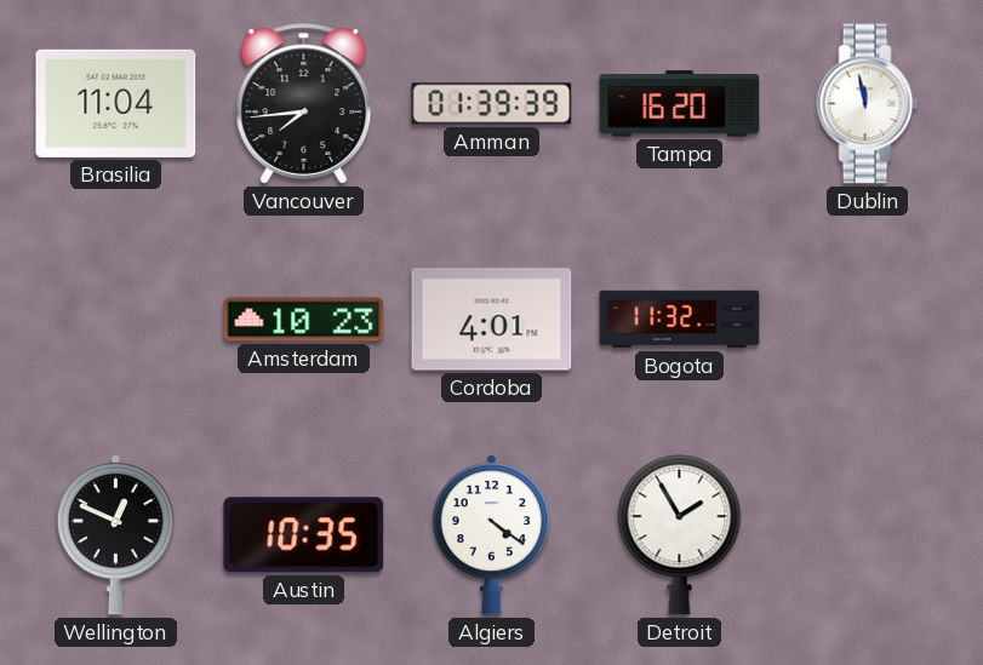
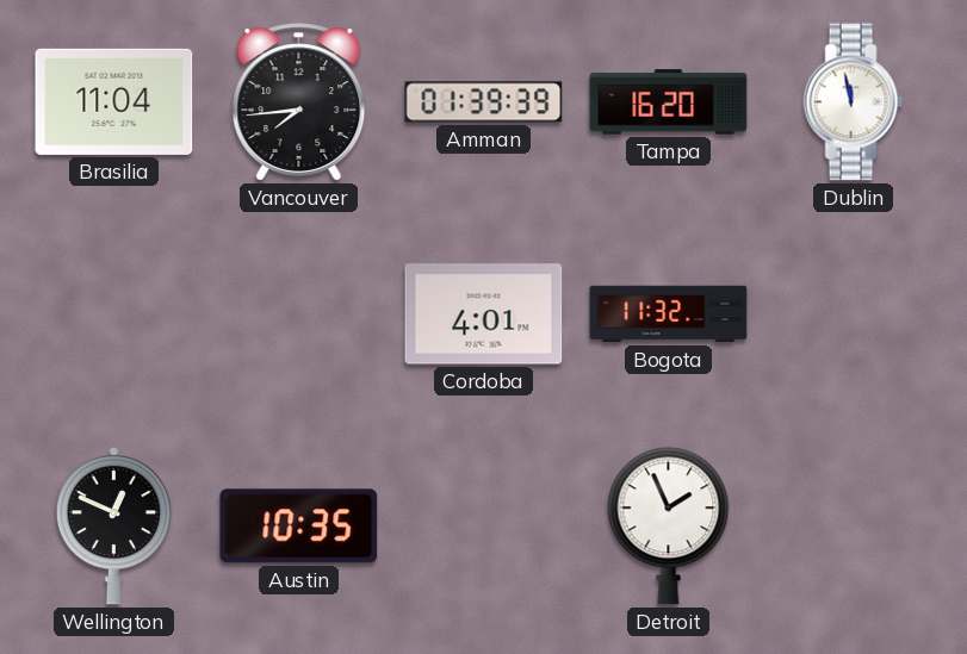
Amsterdam: 10:23 -> none
Algiers: 4:21 -> none
Detroit: 1:55 -> 1:56
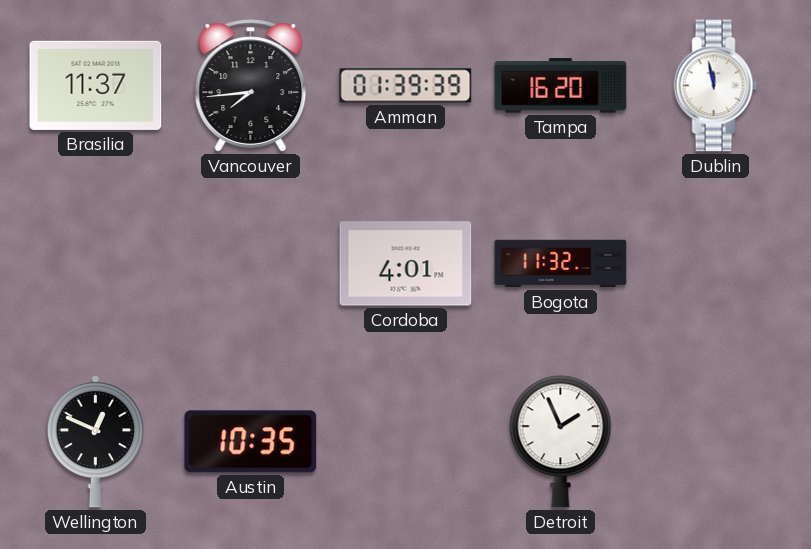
Brasilia: 11:04 -> 11:37
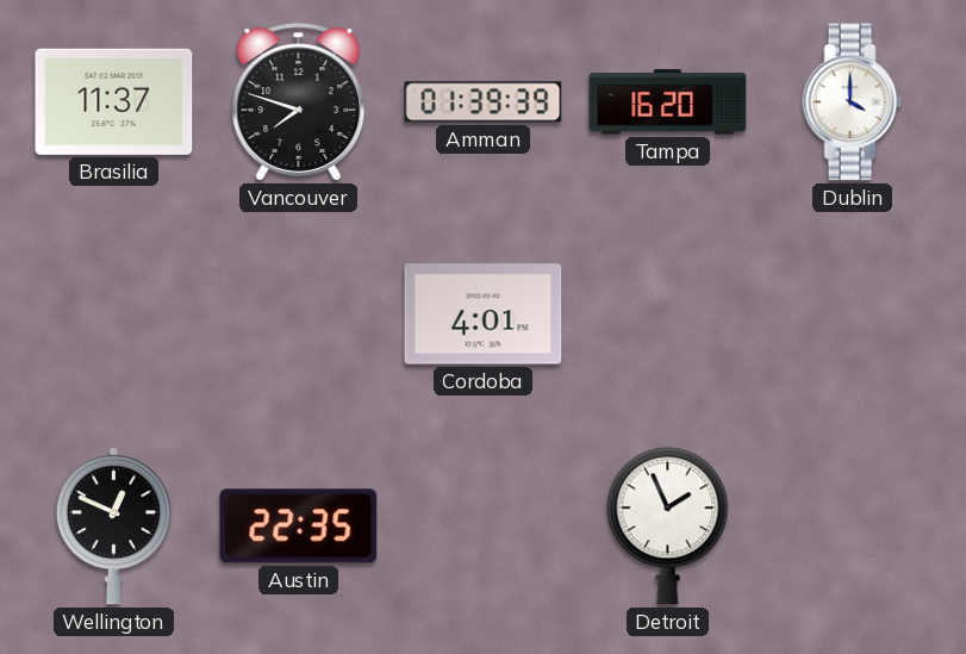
Vancouver: 7:44 -> 7:48
Dublin: 11:58 -> 4:00
Bogota: 11:32 -> none
Austin: 10:35 -> 22:35
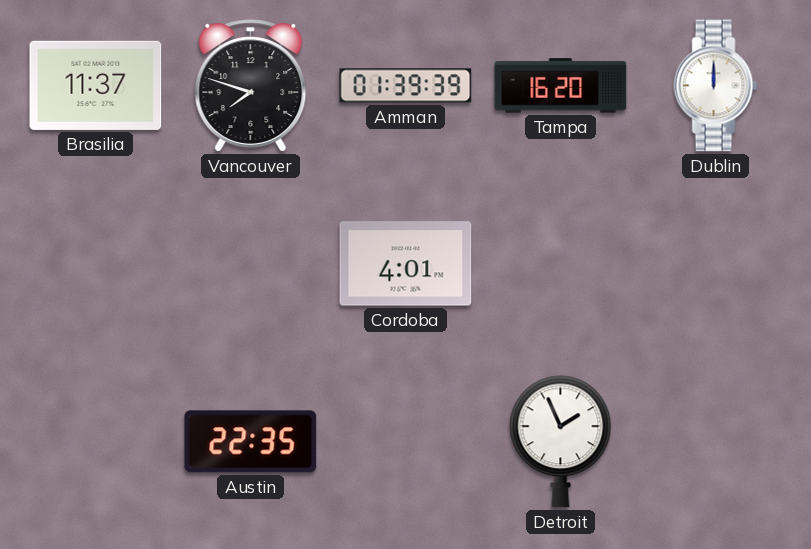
Dublin: 4:00 -> 12:00
Wellington: 12:49 -> none
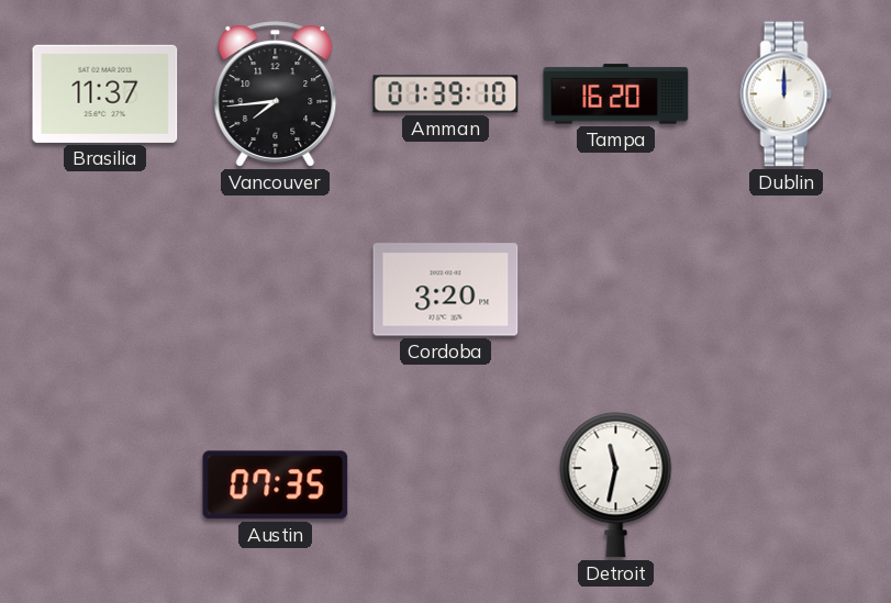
Vancouver: 7:48 -> 7:44
Amman: 01:39:39 -> 01:39:10
Cordoba: 4:01 -> 3:20
Austin: 22:35 -> 07:35
Detroit: 1:56 -> 11:32
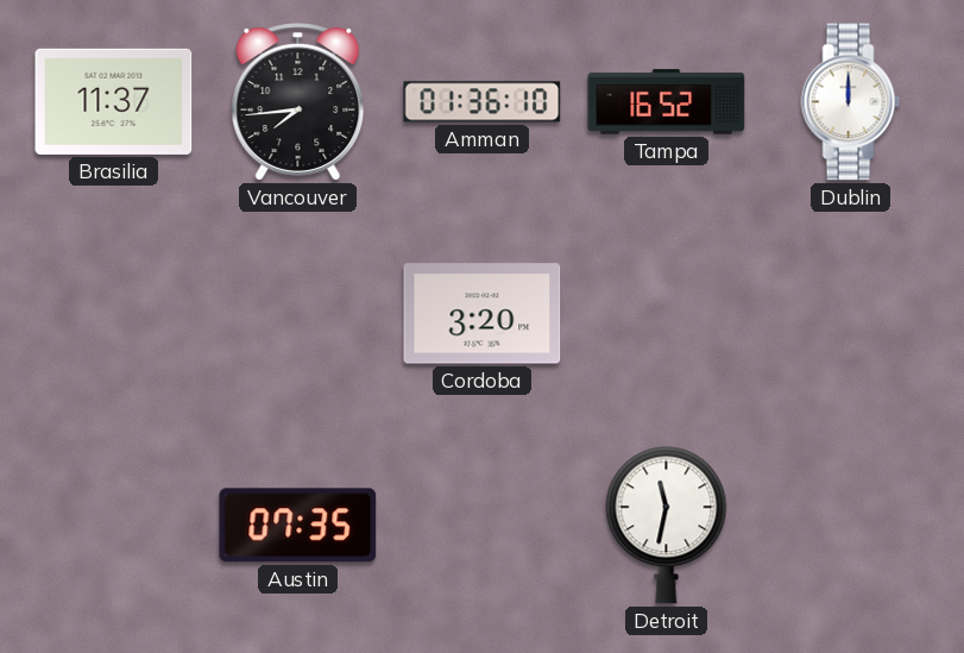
Amman: 01:39 -> 01:36
Tampa: 16:20 -> 16:52
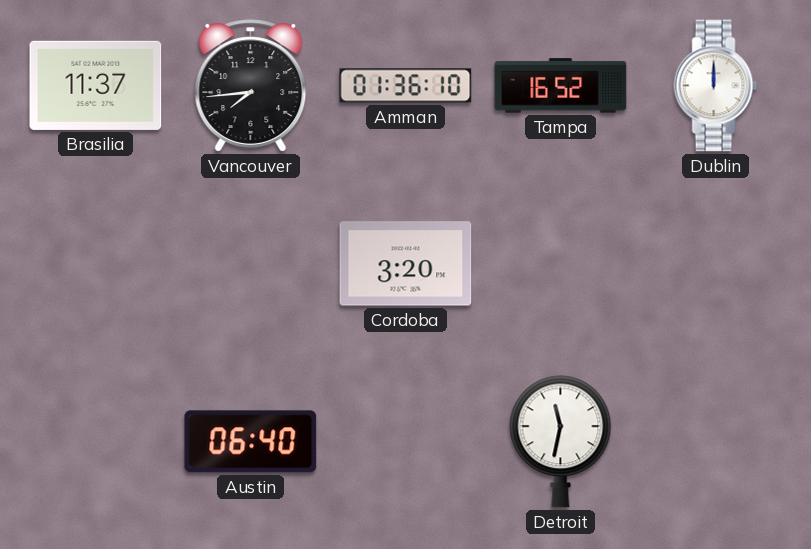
Austin: 07:35 -> 06:40
